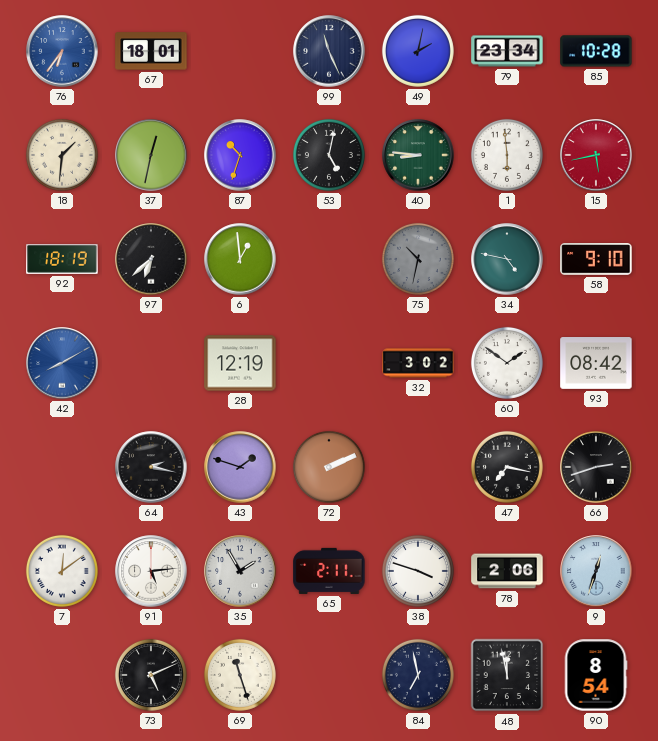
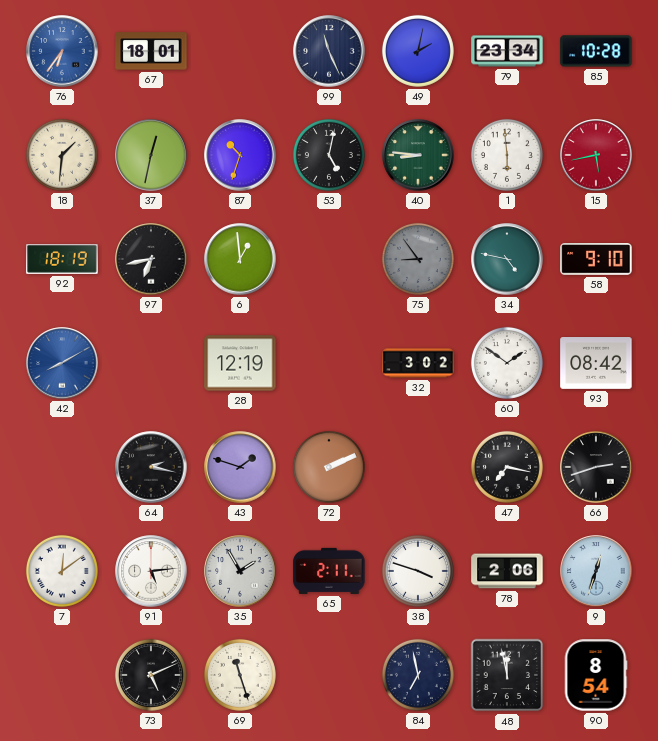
97: 6:38 -> 6:43
75: 10:32 -> 8:54
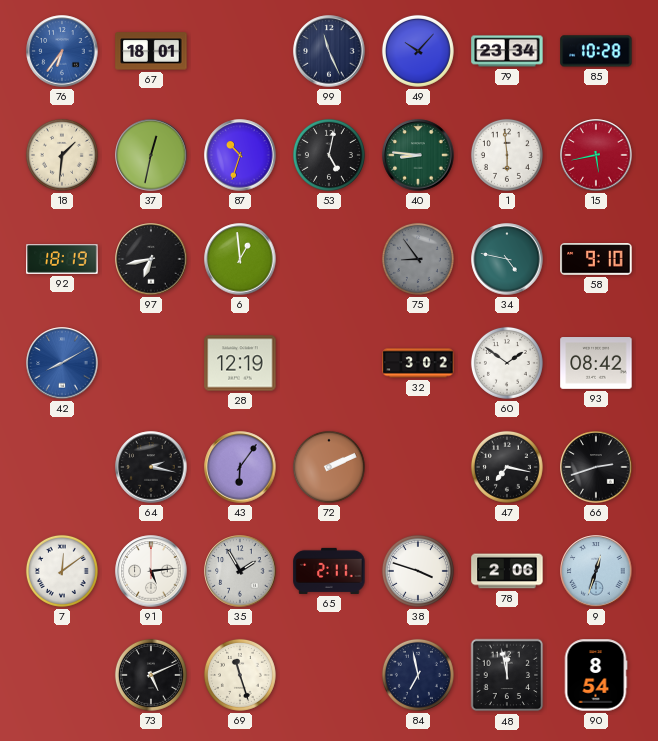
49: 2:02 -> 10:07
43: 1:48 -> 6:06
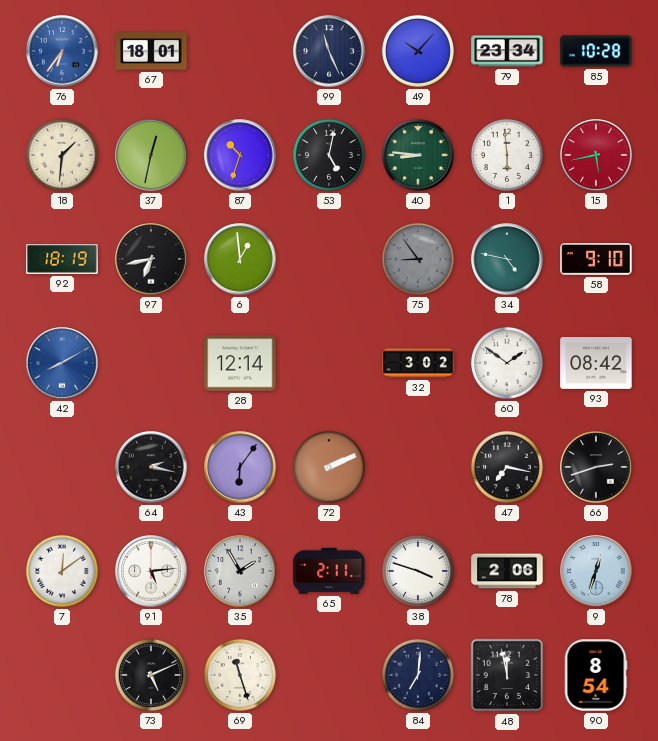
28: 12:19 -> 12:14
84: 6:58 -> 7:01
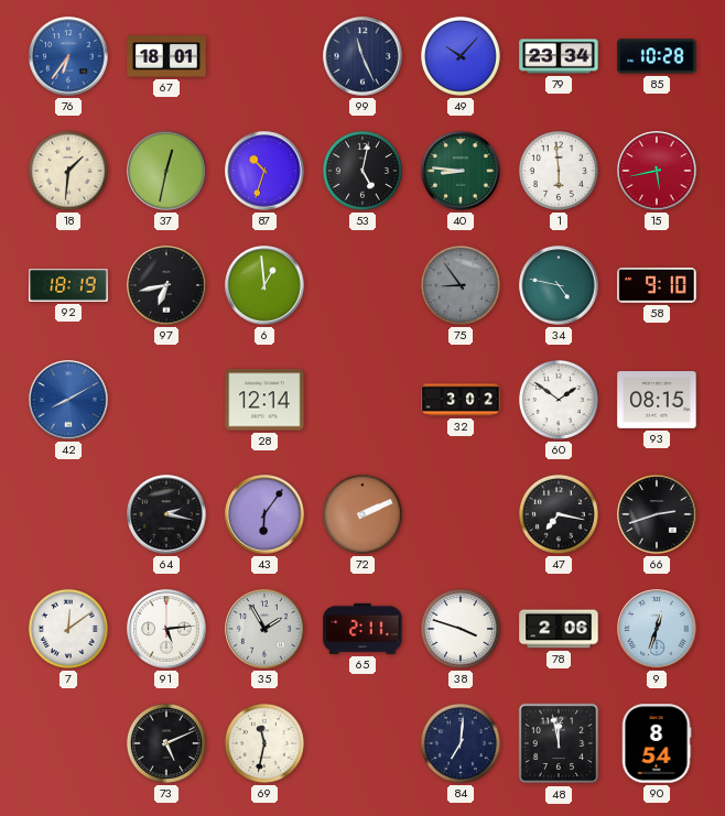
93: 08:42 -> 08:15
69: 11:27 -> 11:32
